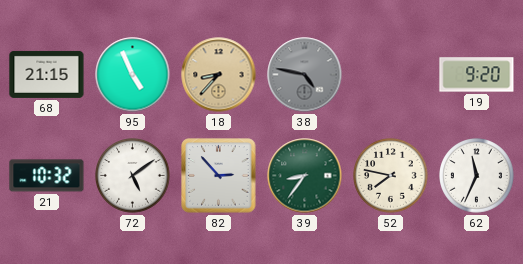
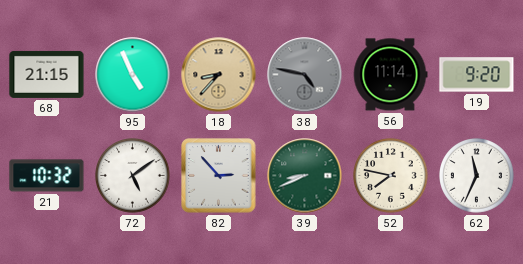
56: none -> 11:14
39: 8:36 -> 8:41
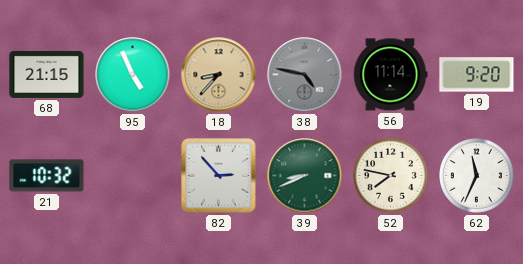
72: 5:09 -> none
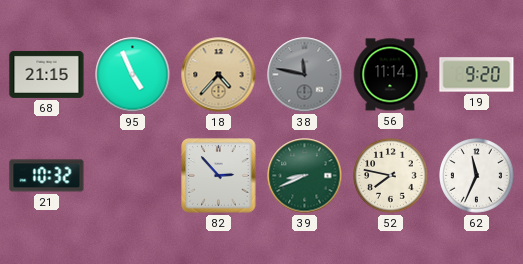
18: 8:37 -> 4:37
38: 4:47 -> 11:47
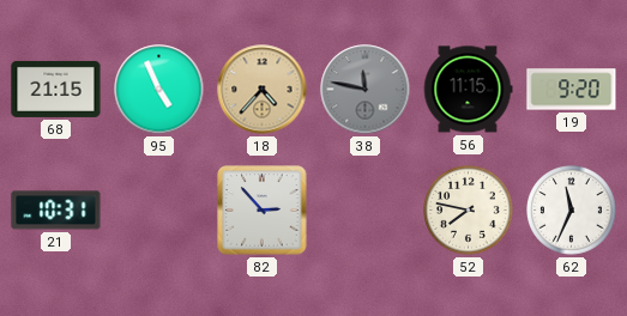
56: 11:14 -> 11:15
21: 10:32 -> 10:31
39: 8:41 -> none
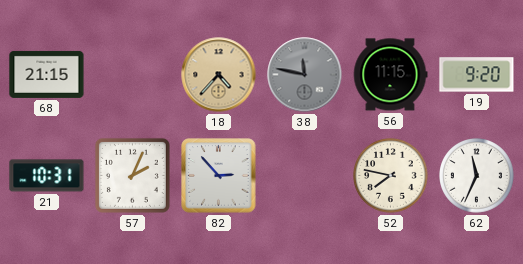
95: 4:56 -> none
57: none -> 2:04
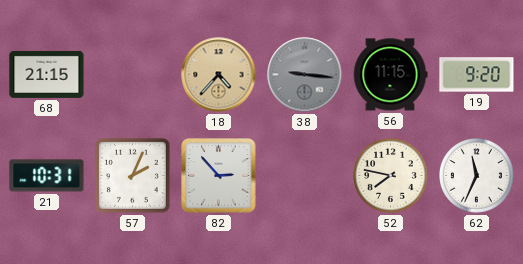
38: 11:47 -> 9:16
